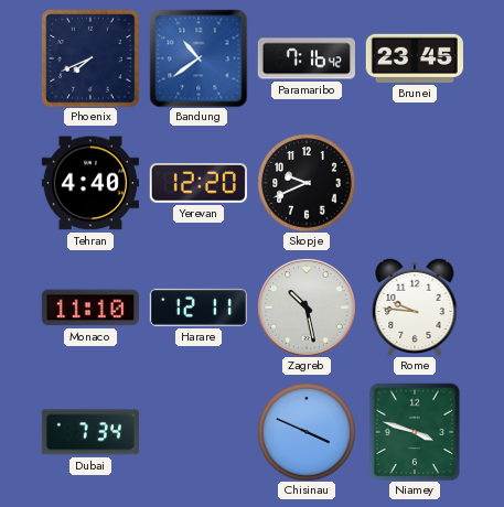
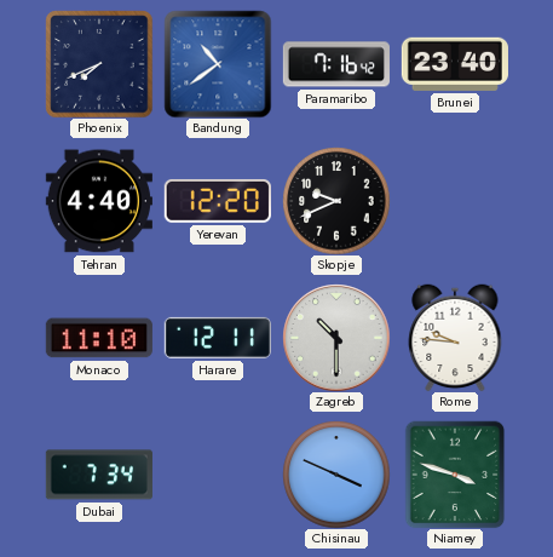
Brunei: 23:45 -> 23:40
Zagreb: 10:28 -> 10:30
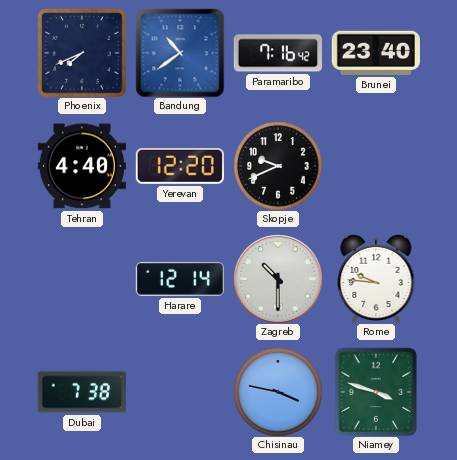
Monaco: 11:10 -> none
Harare: 12:11 -> 12:14
Dubai: 7:34 -> 7:38
Chisinau: 3:49 -> 3:47
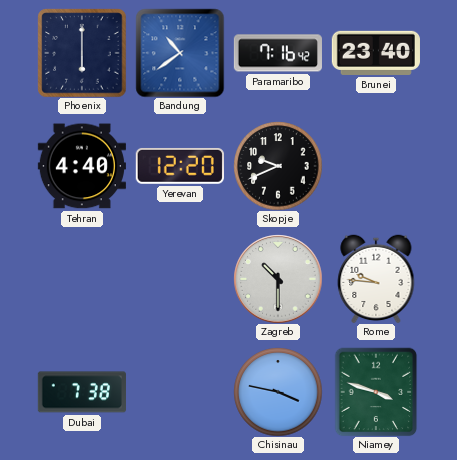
Phoenix: 7:41 -> 6:00
Harare: 12:14 -> none
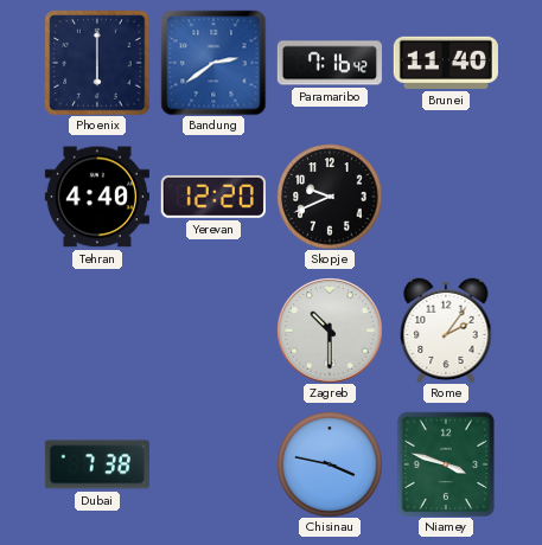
Bandung: 10:39 -> 2:39
Brunei: 23:40 -> 11:40
Rome: 9:46 -> 2:06
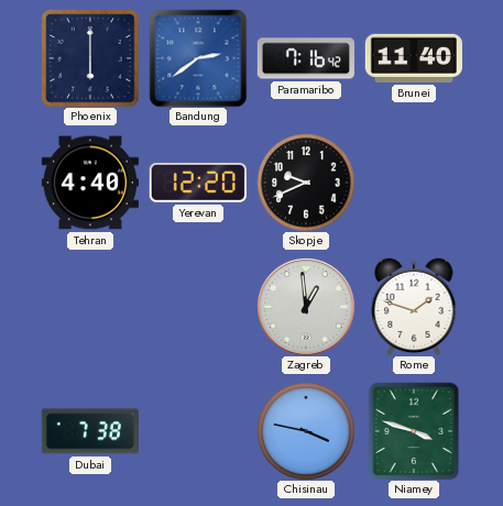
Zagreb: 10:30 -> 12:59
Rome: 2:06 -> 1:48
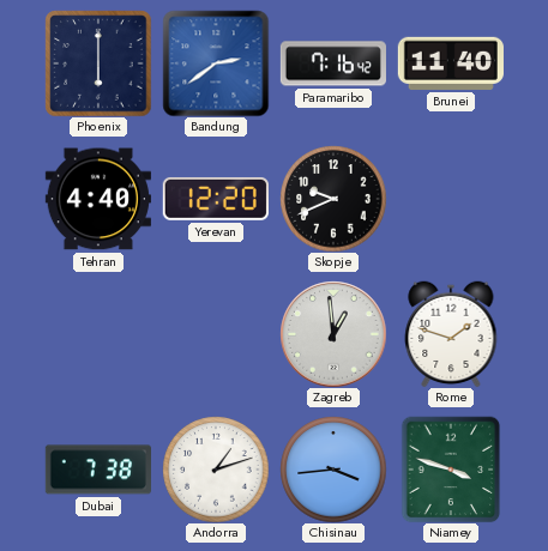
Andorra: none -> 1:12
Chisinau: 3:47 -> 3:44
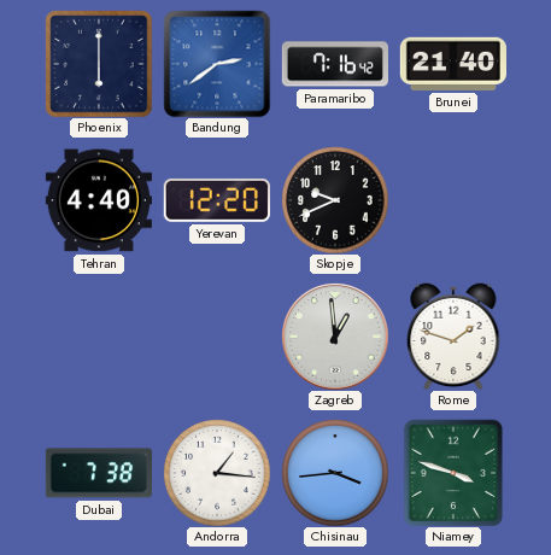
Brunei: 11:40 -> 21:40
Andorra: 1:12 -> 1:16
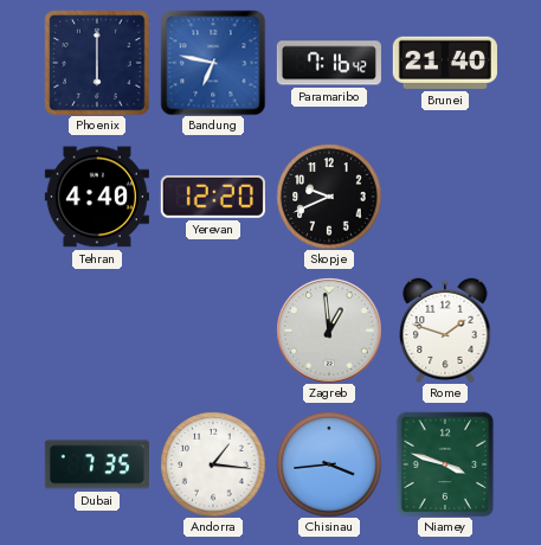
Bandung: 2:39 -> 6:47
Dubai: 7:38 -> 7:35
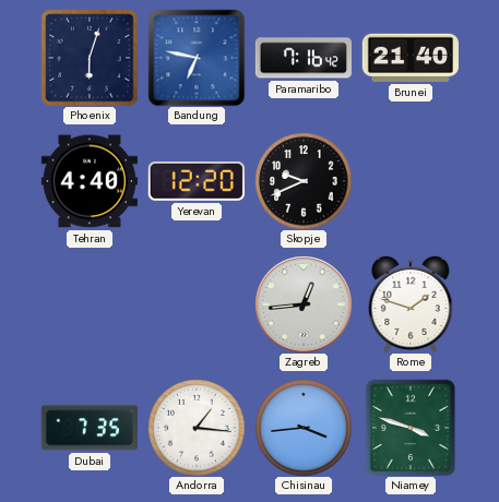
Phoenix: 6:00 -> 6:03
Zagreb: 12:59 -> 12:44
